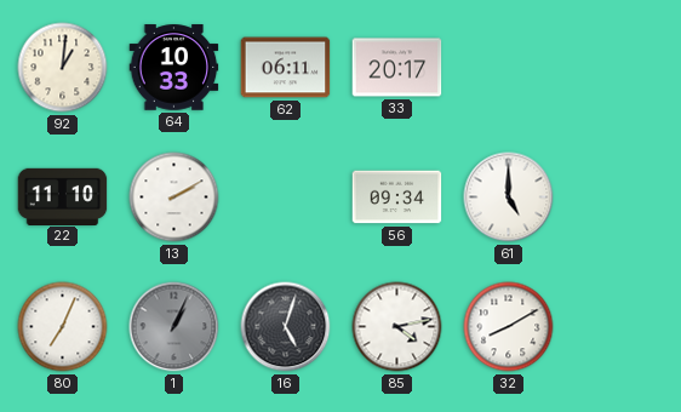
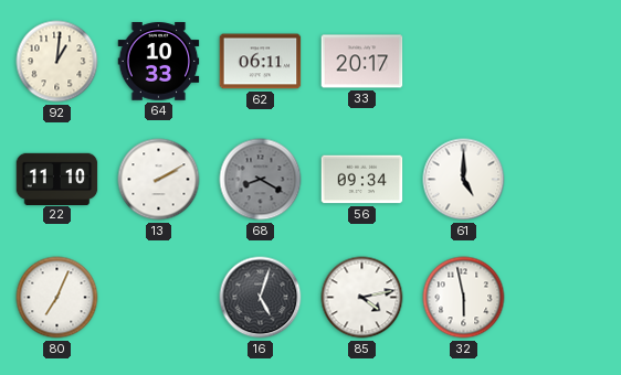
68: none -> 8:20
1: 1:04 -> none
32: 8:10 -> 5:58
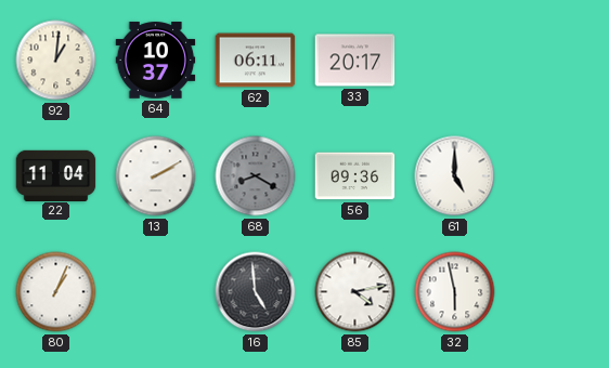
64: 10:33 -> 10:37
22: 11:10 -> 11:04
56: 09:34 -> 09:36
80: 7:04 -> 1:04
16: 5:03 -> 4:59
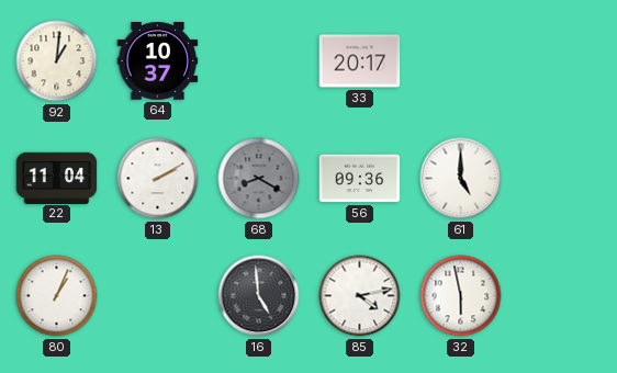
62: 06:11 -> none
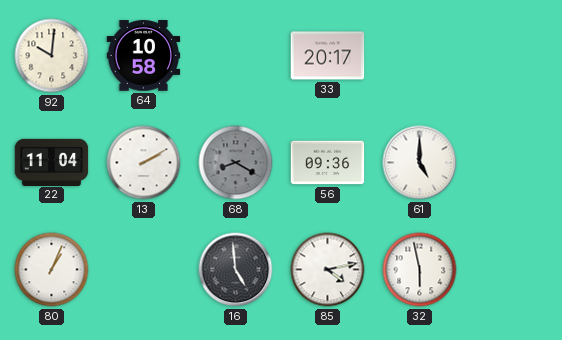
92: 1:01 -> 10:01
64: 10:37 -> 10:58
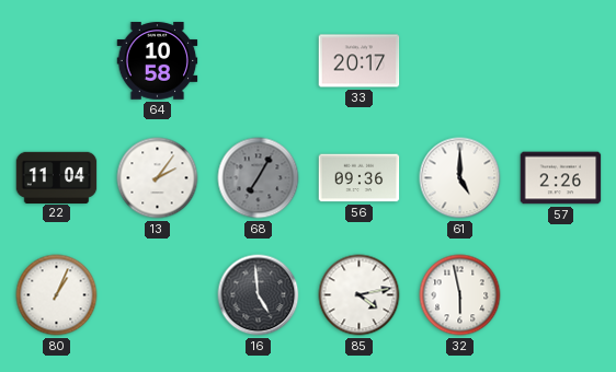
92: 10:01 -> none
13: 2:10 -> 2:06
68: 8:20 -> 7:05
57: none -> 2:26
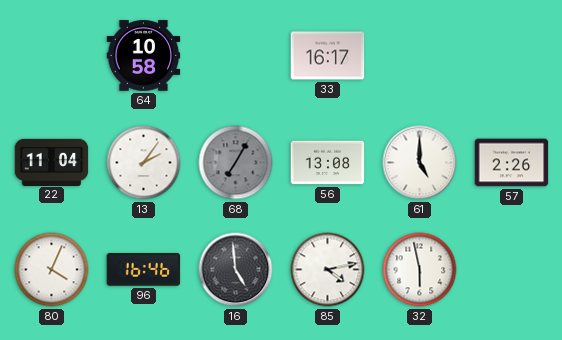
33: 20:17 -> 16:17
56: 09:36 -> 13:08
80: 1:04 -> 4:04
96: none -> 16:46
